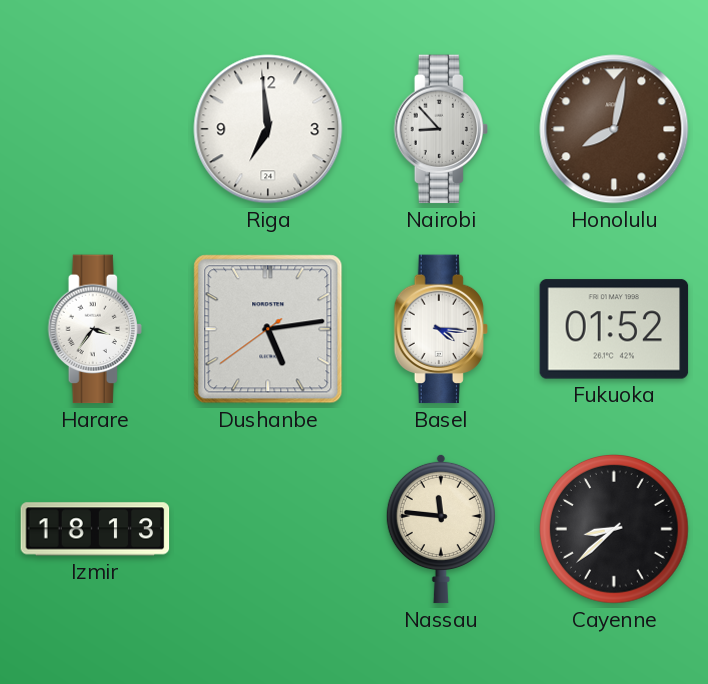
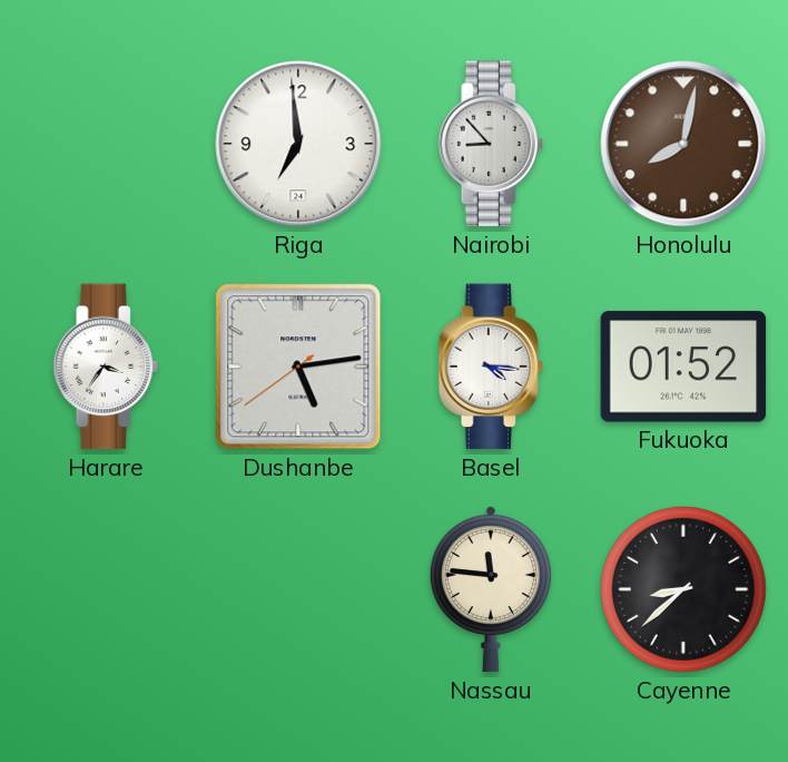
Izmir: 18:13 -> none
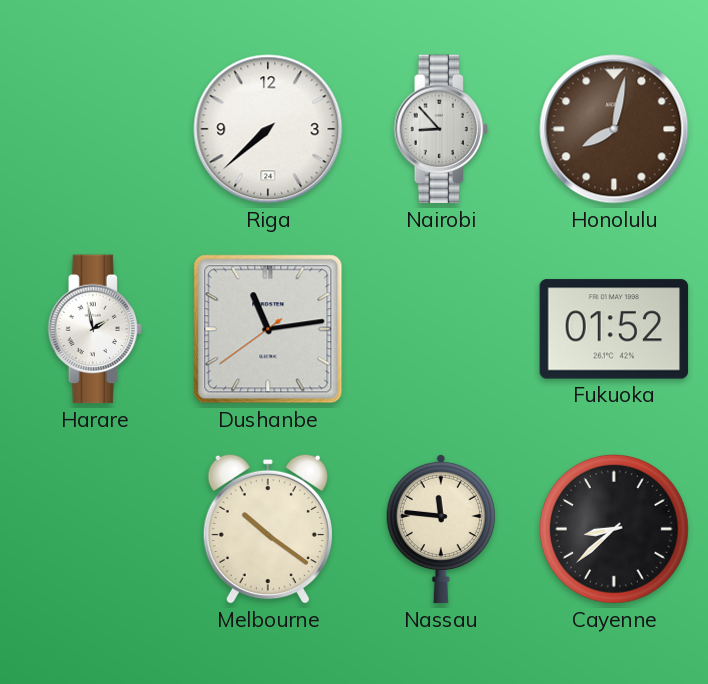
Riga: 6:59 -> 7:38
Harare: 3:36 -> 1:58
Dushanbe: 5:13 -> 11:13
Basel: 4:16 -> none
Melbourne: none -> 10:21
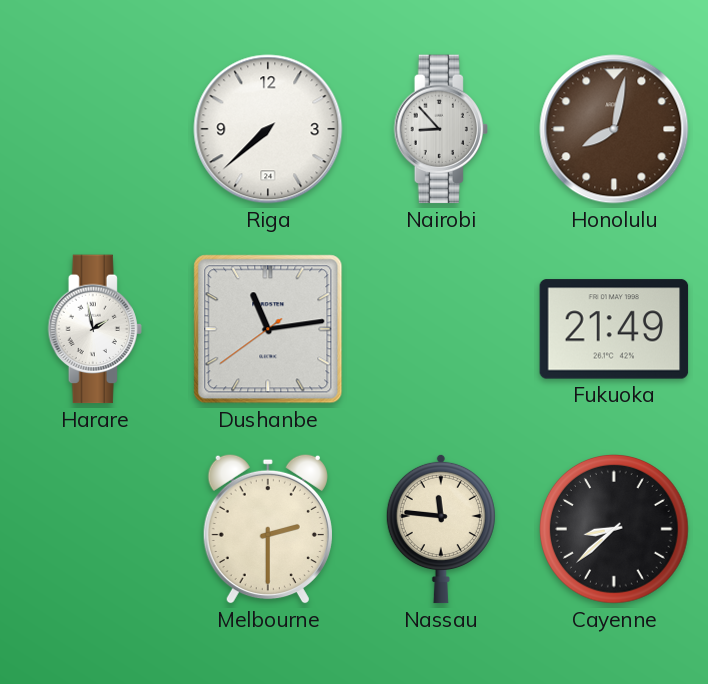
Fukuoka: 01:52 -> 21:49
Melbourne: 10:21 -> 2:30
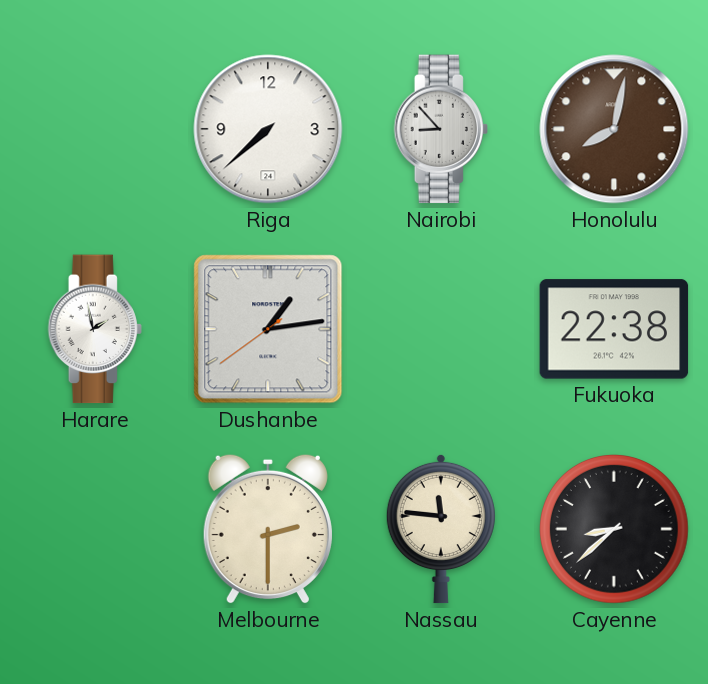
Dushanbe: 11:13 -> 1:13
Fukuoka: 21:49 -> 22:38
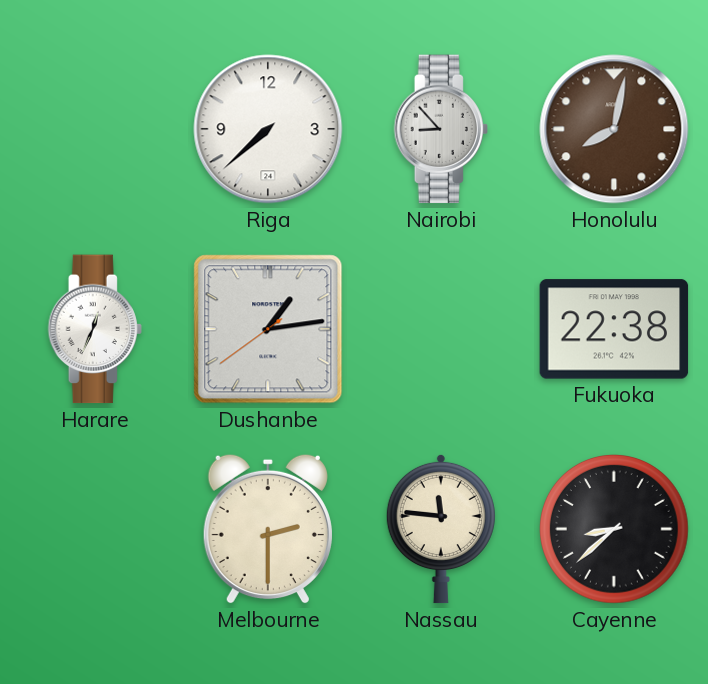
Harare: 1:58 -> 12:34
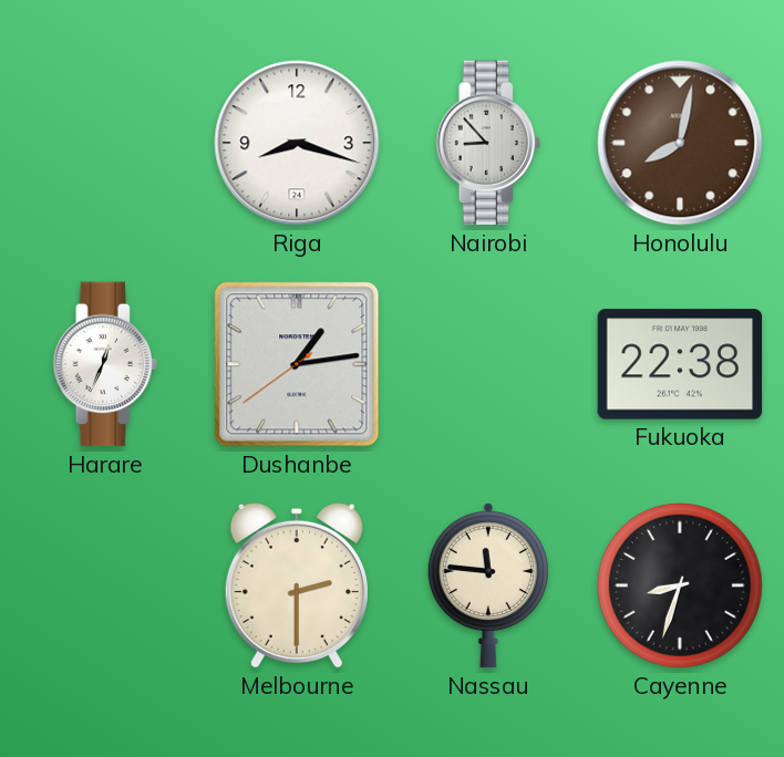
Riga: 7:38 -> 8:18
Cayenne: 8:38 -> 8:33
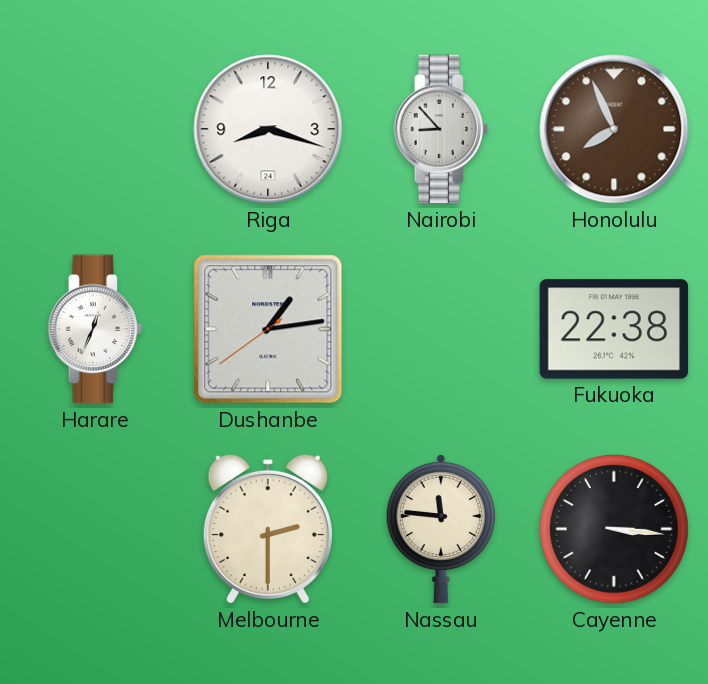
Honolulu: 8:02 -> 7:56
Cayenne: 8:33 -> 3:16
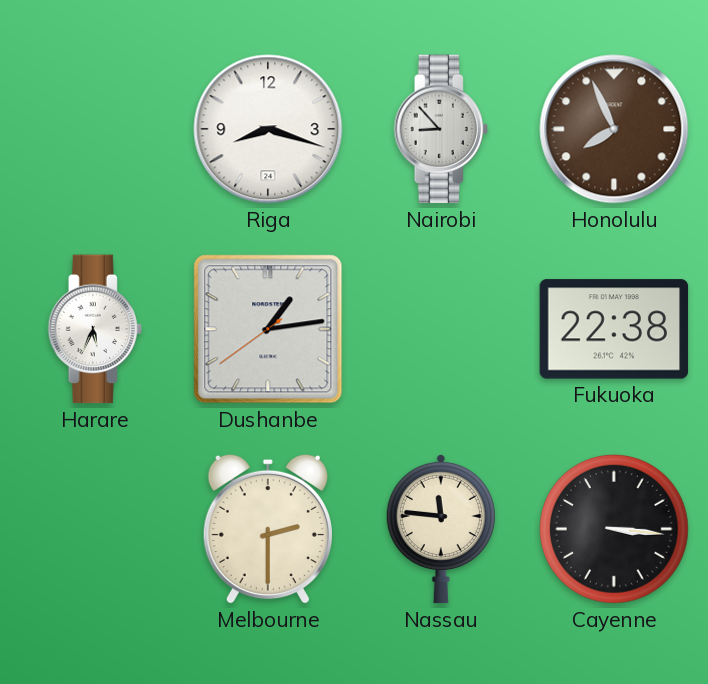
Harare: 12:34 -> 5:34
